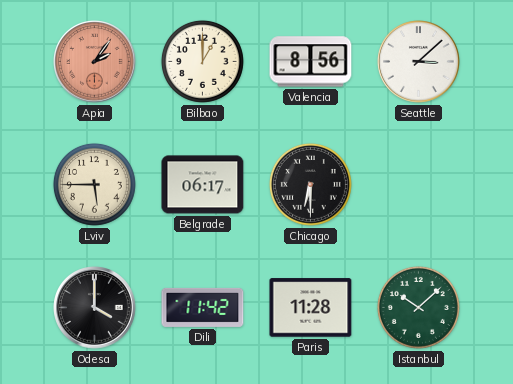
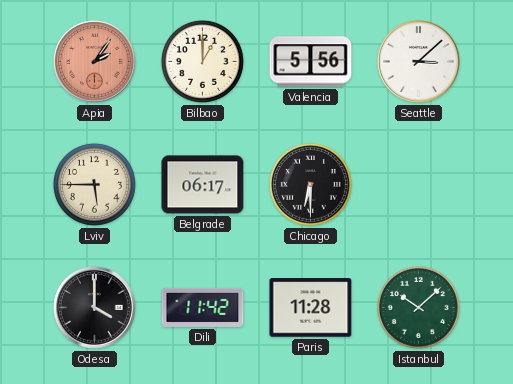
Valencia: 8:56 -> 5:56
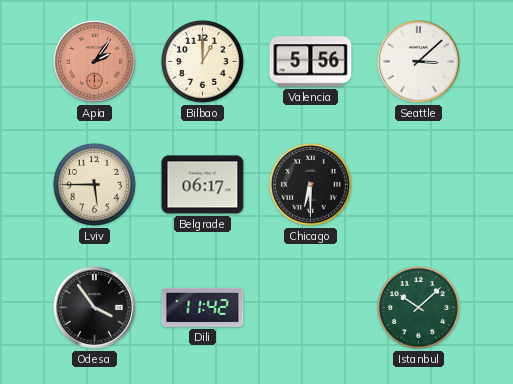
Odesa: 4:00 -> 3:54
Paris: 11:28 -> none
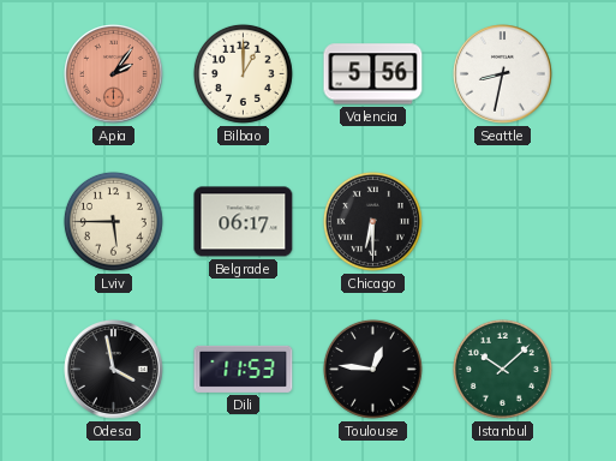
Seattle: 3:08 -> 8:32
Odesa: 3:54 -> 3:58
Dili: 11:42 -> 11:53
Toulouse: none -> 12:46
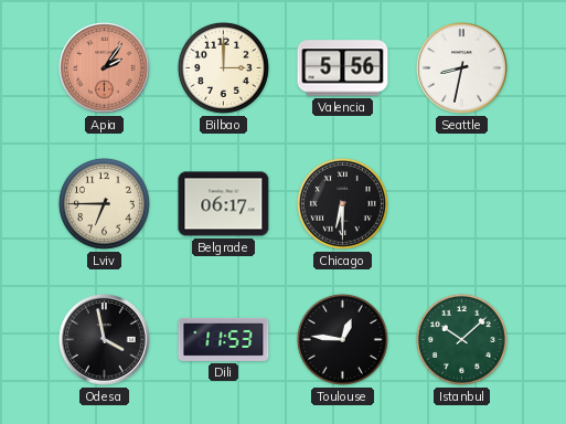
Bilbao: 1:00 -> 3:00
Lviv: 5:45 -> 6:45
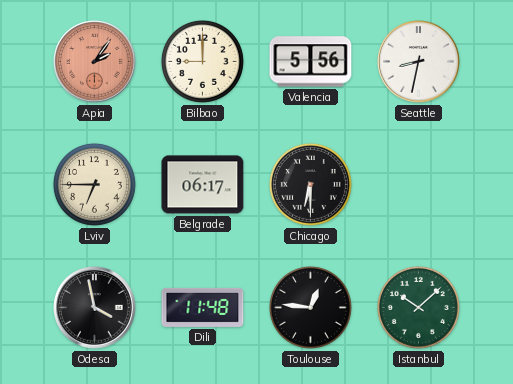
Bilbao: 3:00 -> 9:00
Dili: 11:53 -> 11:48
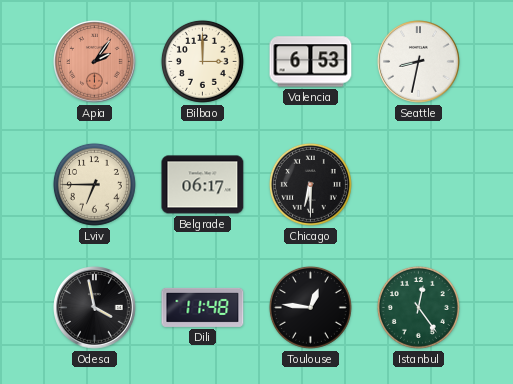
Bilbao: 9:00 -> 3:00
Valencia: 5:56 -> 6:53
Istanbul: 10:08 -> 12:24
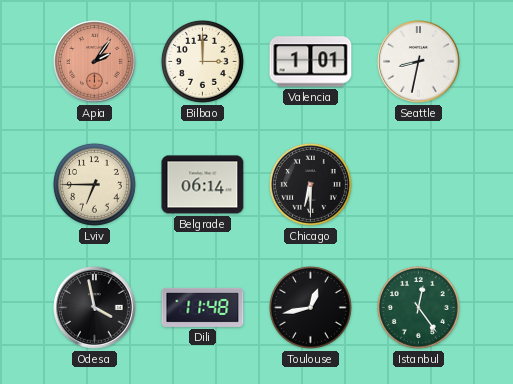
Valencia: 6:53 -> 1:01
Belgrade: 06:17 -> 06:14
Toulouse: 12:46 -> 12:43
